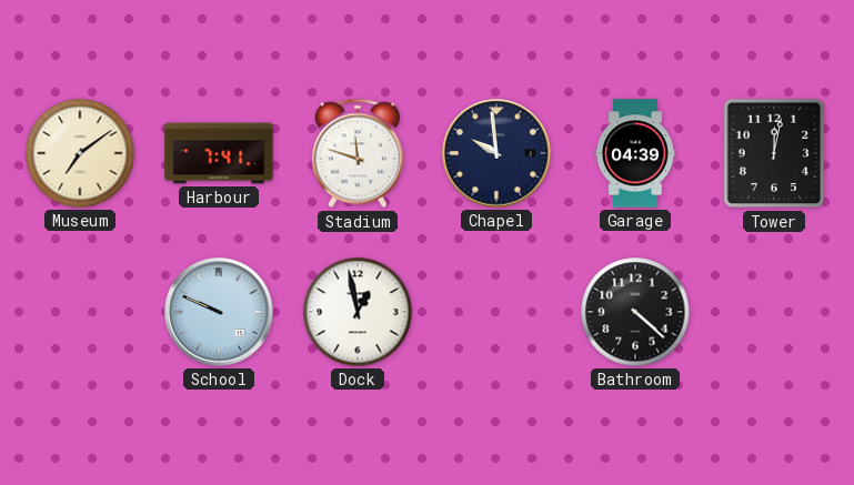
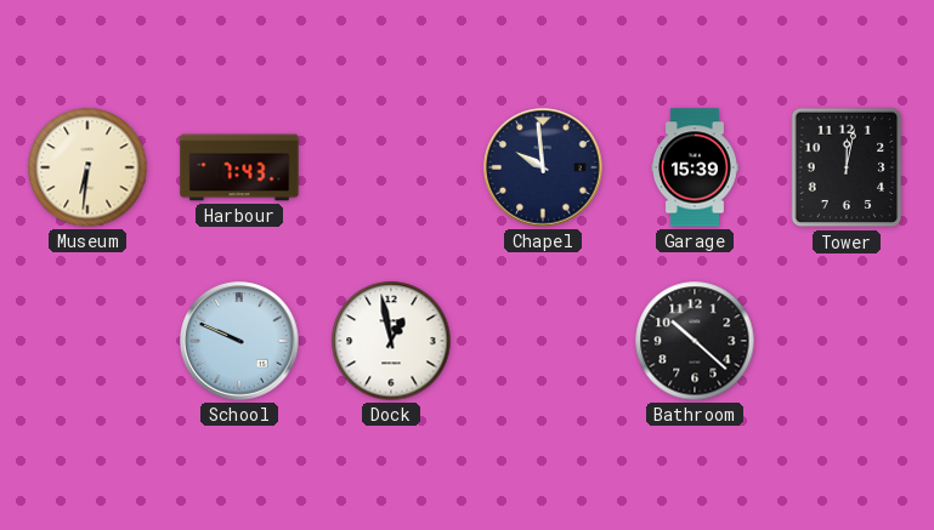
Museum: 7:09 -> 6:31
Harbour: 7:41 -> 7:43
Stadium: 11:48 -> none
Garage: 04:39 -> 15:39
Bathroom: 4:22 -> 10:22
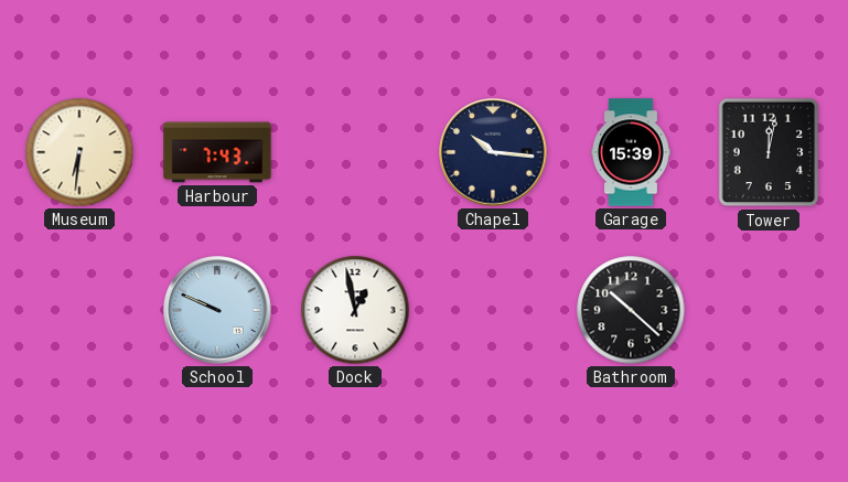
Chapel: 9:59 -> 10:16
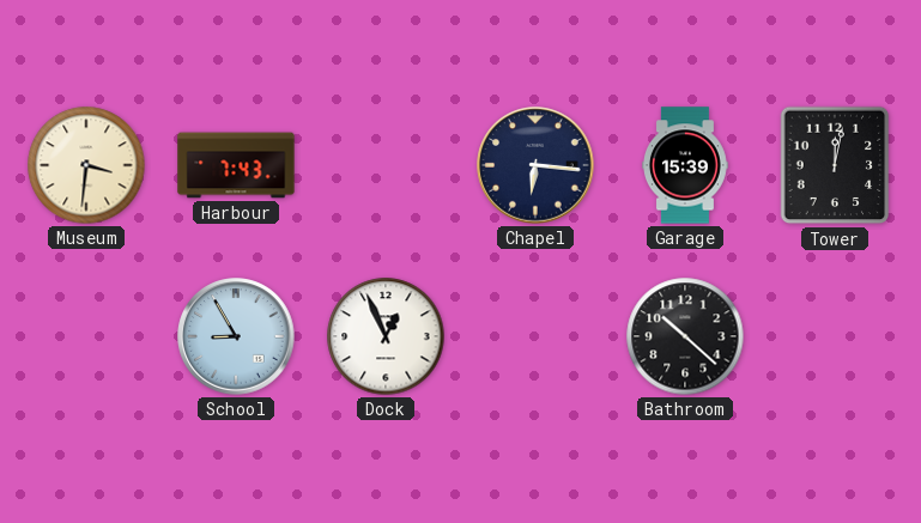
Museum: 6:31 -> 3:31
Chapel: 10:16 -> 6:16
School: 9:49 -> 8:55
Dock: 12:58 -> 12:56
